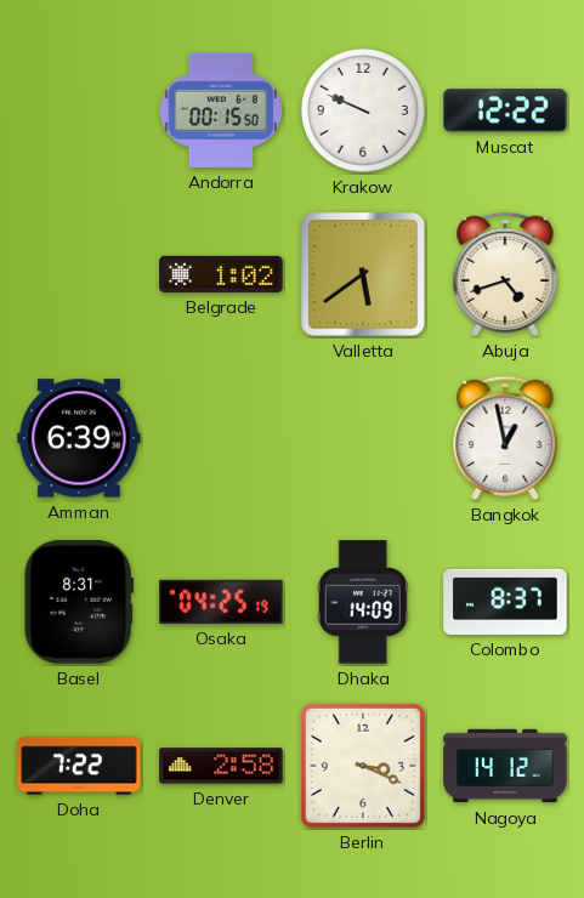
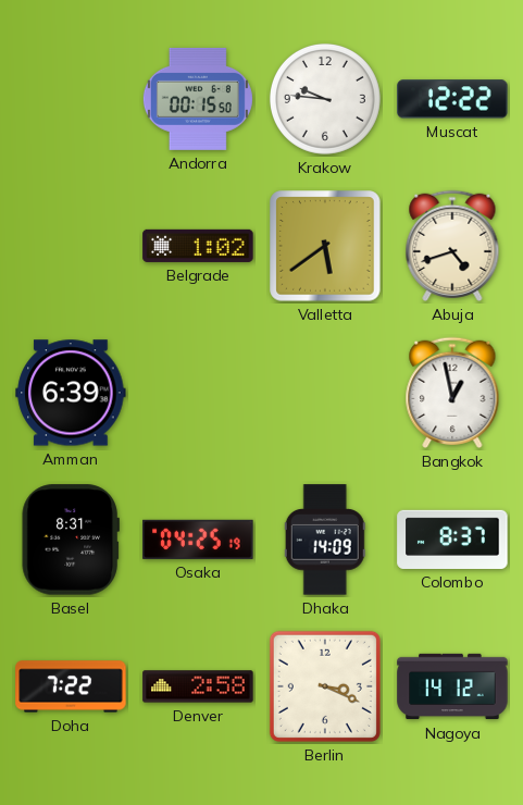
Krakow: 9:49 -> 9:46
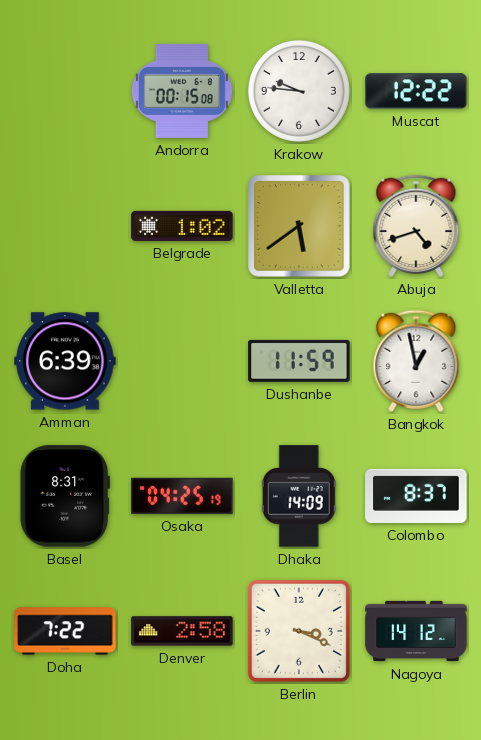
Andorra: 00:15:50 -> 00:15:08
Dushanbe: none -> 11:59
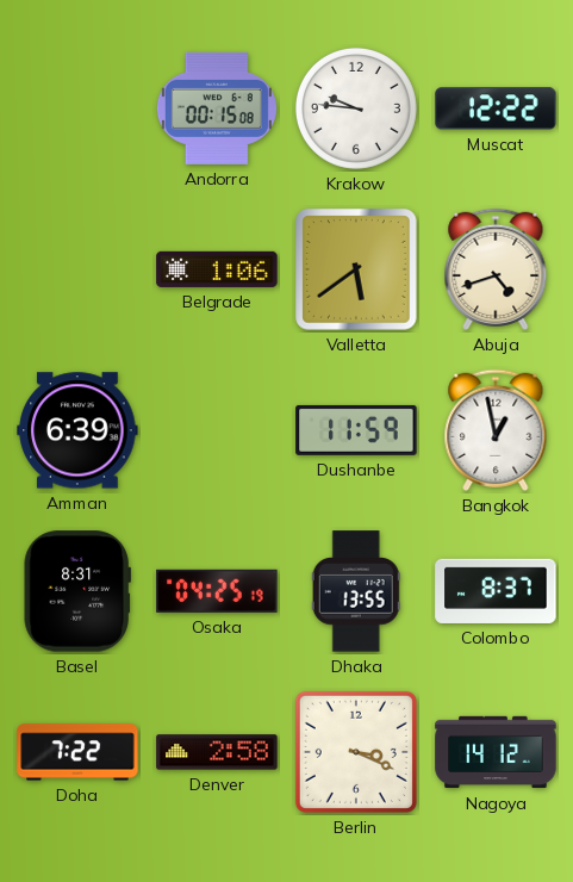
Belgrade: 1:02 -> 1:06
Dhaka: 14:09 -> 13:55
